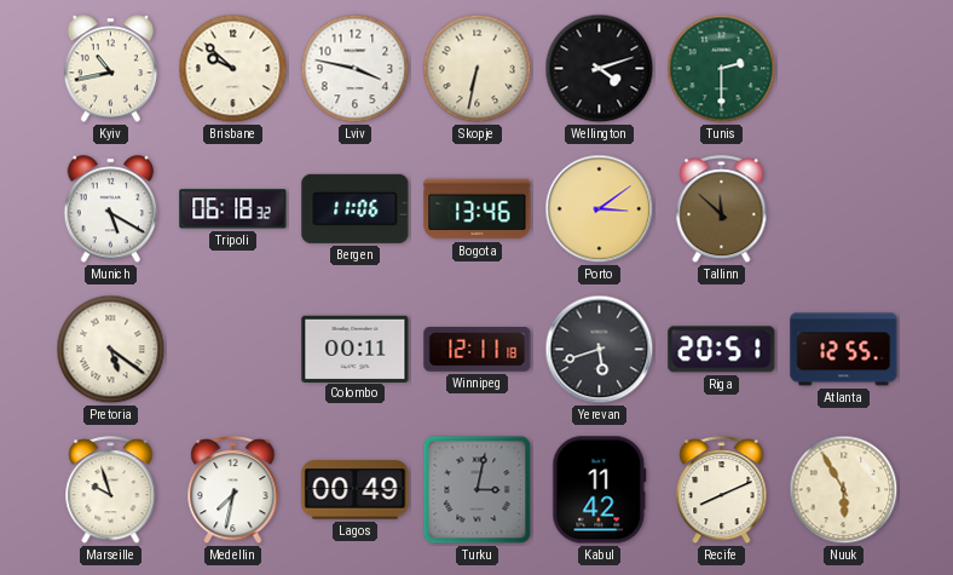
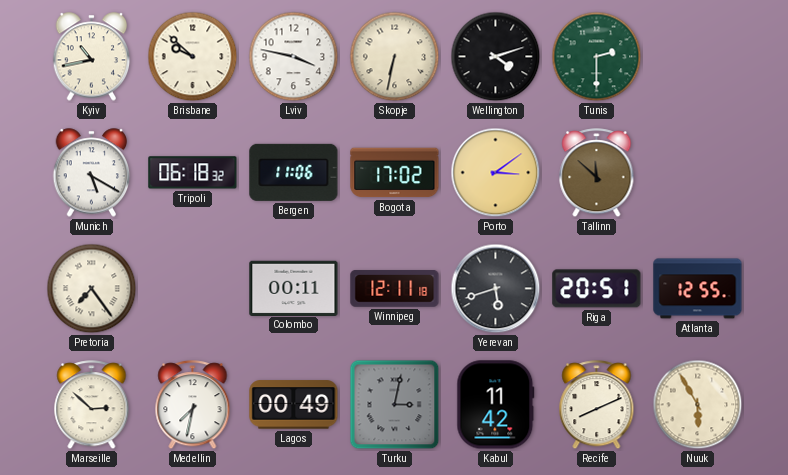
Bogota: 13:46 -> 17:02
Pretoria: 5:21 -> 7:24
Marseille: 9:57 -> 2:52
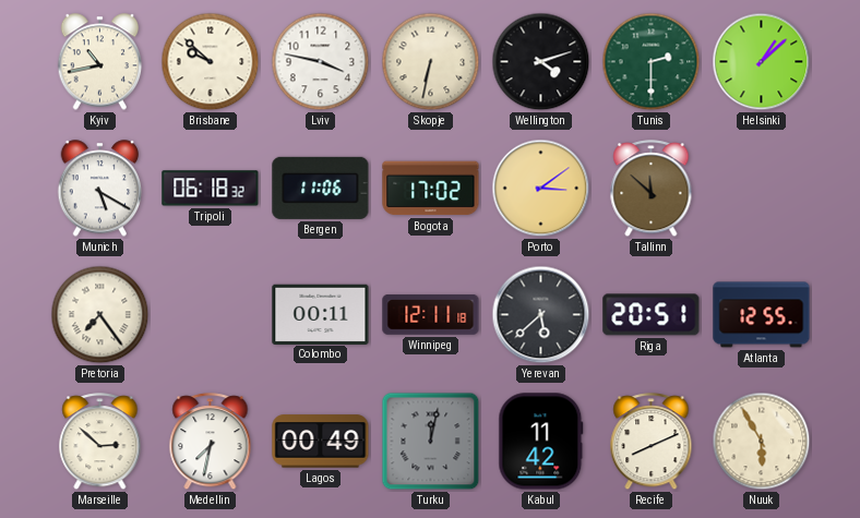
Helsinki: none -> 1:08
Yerevan: 5:42 -> 5:38
Turku: 3:02 -> 12:02
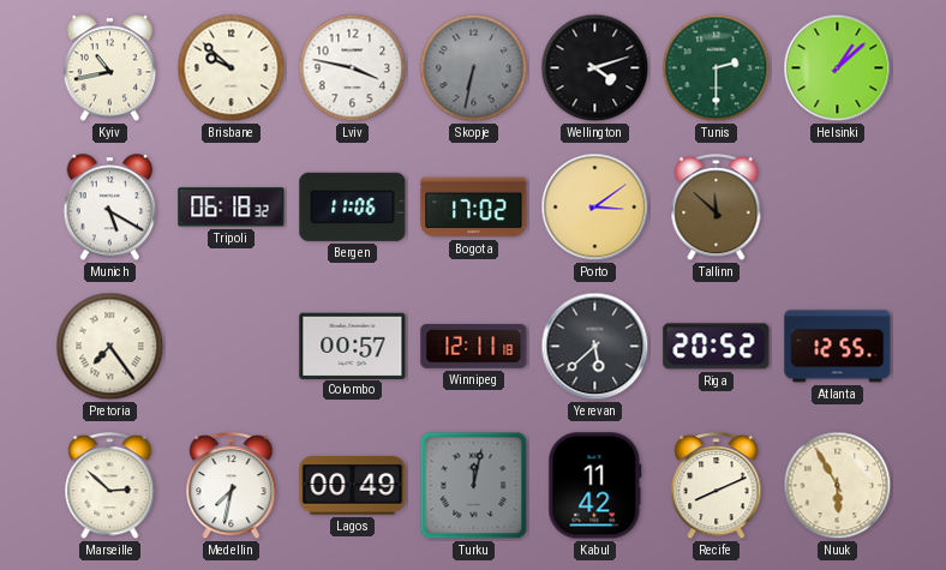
Skopje dial: cream -> grey
Colombo: 00:11 -> 00:57
Riga: 20:51 -> 20:52
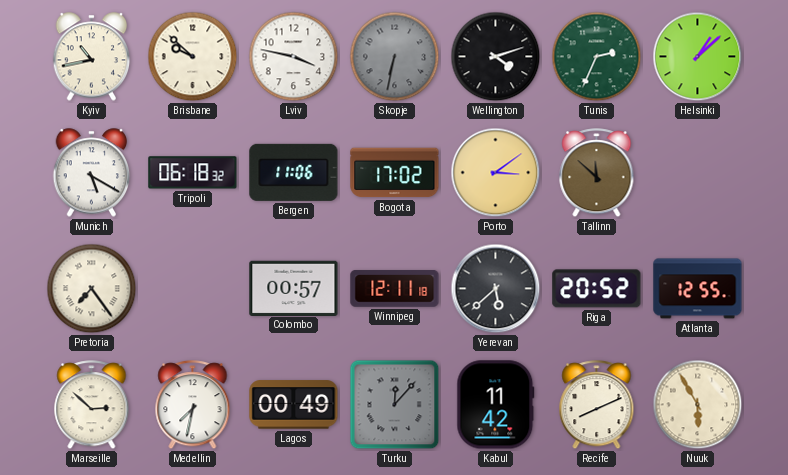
Tunis: 2:30 -> 2:34
Turku: 12:02 -> 12:07
